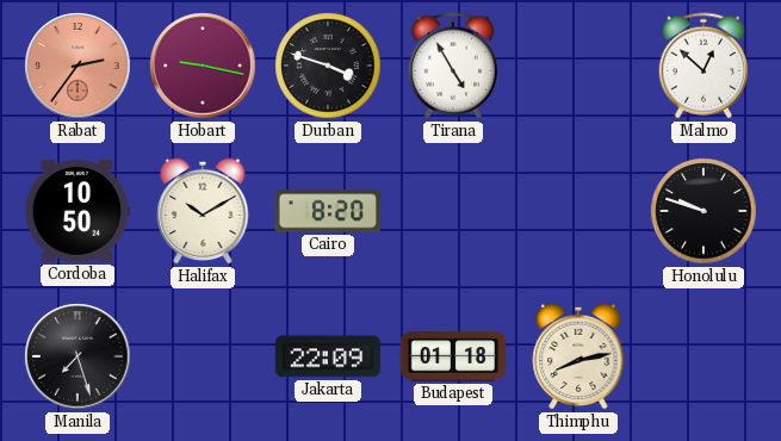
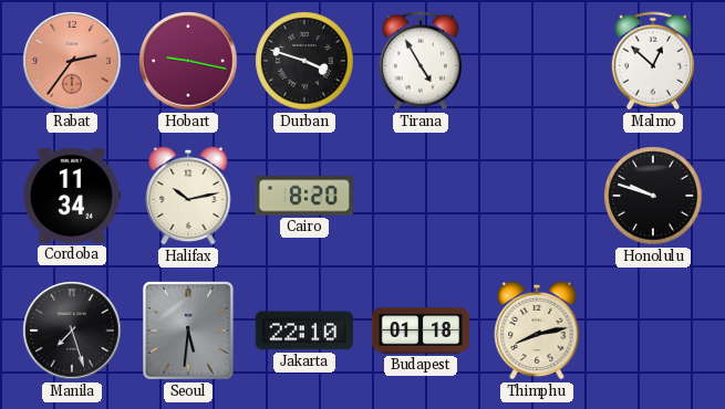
Cordoba: 10:50 -> 11:34
Halifax: 10:10 -> 10:13
Seoul: none -> 5:31
Jakarta: 22:09 -> 22:10
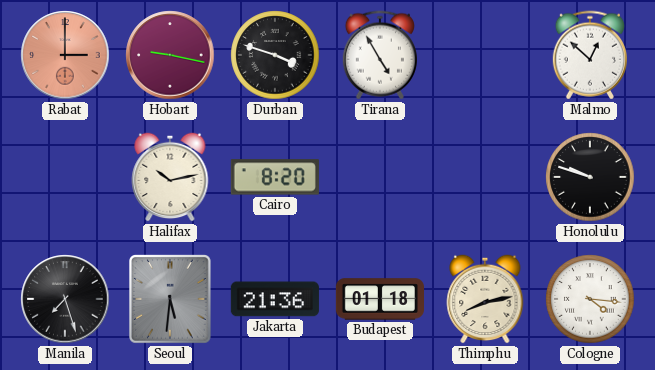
Rabat: 2:36 -> 3:00
Cordoba: 11:34 -> none
Jakarta: 22:10 -> 21:36
Cologne: none -> 4:16
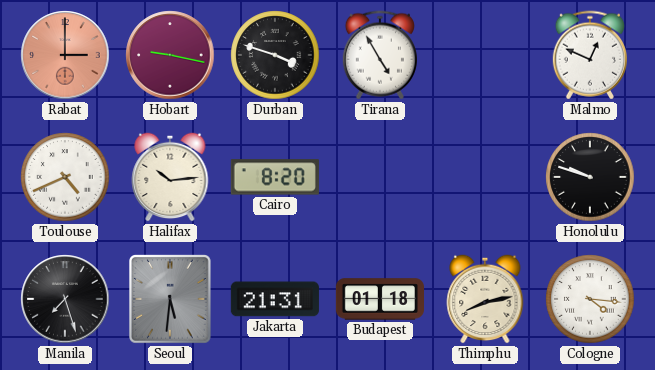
Malmo: 12:52 -> 12:49
Toulouse: none -> 4:41
Halifax: 10:13 -> 10:14
Jakarta: 21:36 -> 21:31
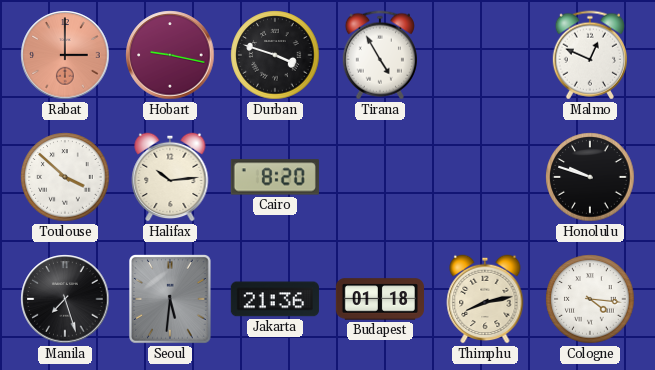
Toulouse: 4:41 -> 3:52
Jakarta: 21:31 -> 21:36
